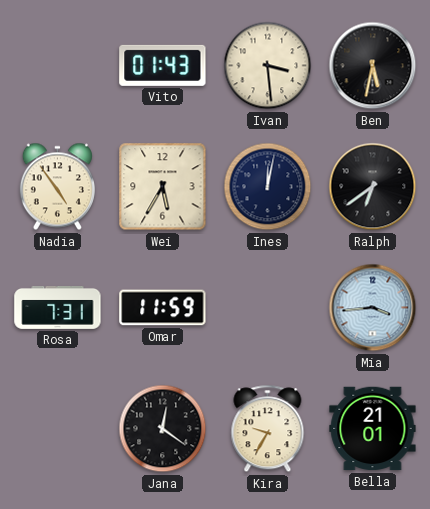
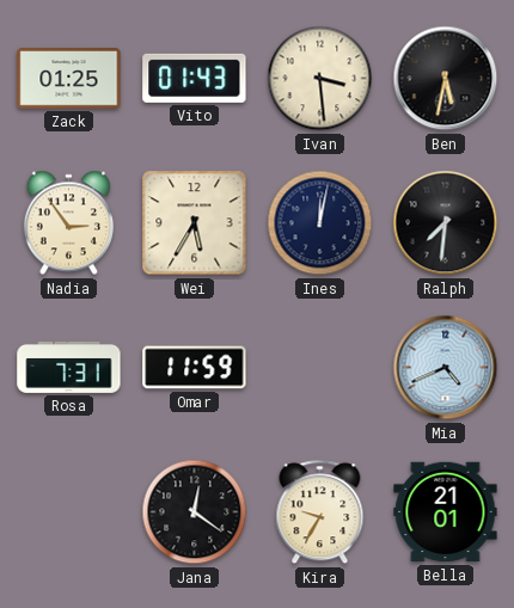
Zack: none -> 01:25
Nadia: 4:54 -> 2:54
Ralph: 6:39 -> 7:31
Mia: 3:44 -> 4:41
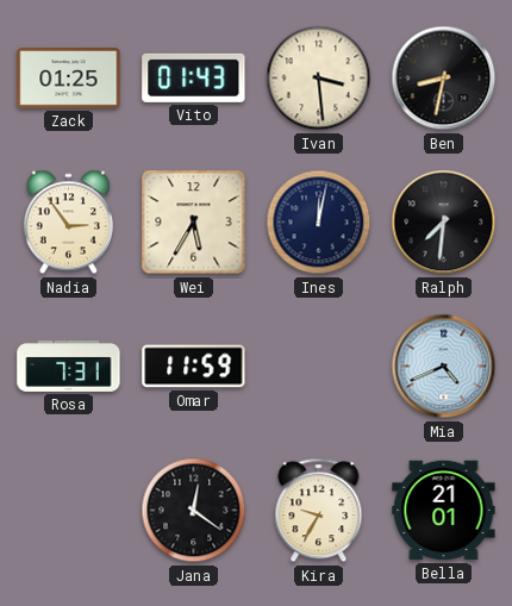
Ben: 5:32 -> 8:32
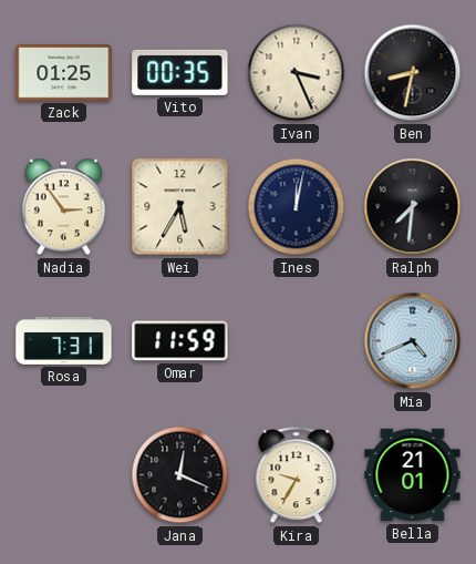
Vito: 01:43 -> 00:35
Ivan: 3:29 -> 3:26
Jana: 12:21 -> 12:19
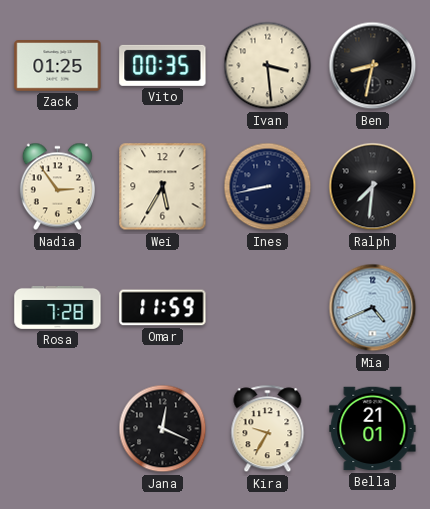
Ivan: 3:26 -> 3:29
Ines: 12:02 -> 8:43
Rosa: 7:31 -> 7:28
